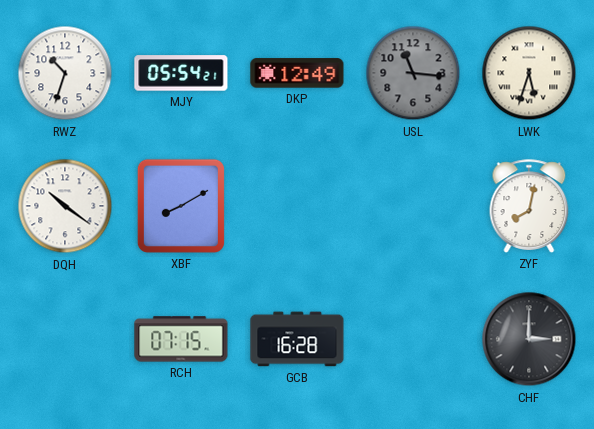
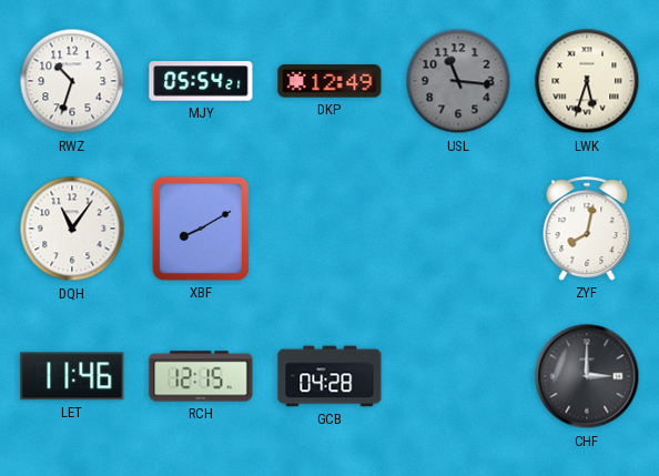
DQH: 10:21 -> 11:06
LET: none -> 11:46
RCH: 07:15 -> 12:15
GCB: 16:28 -> 04:28
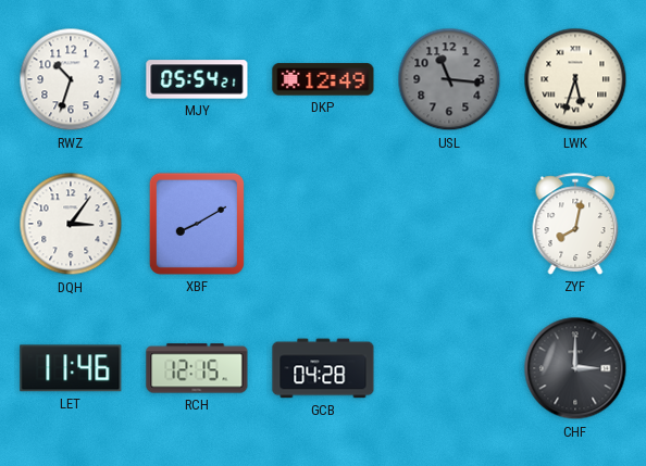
DQH: 11:06 -> 3:06
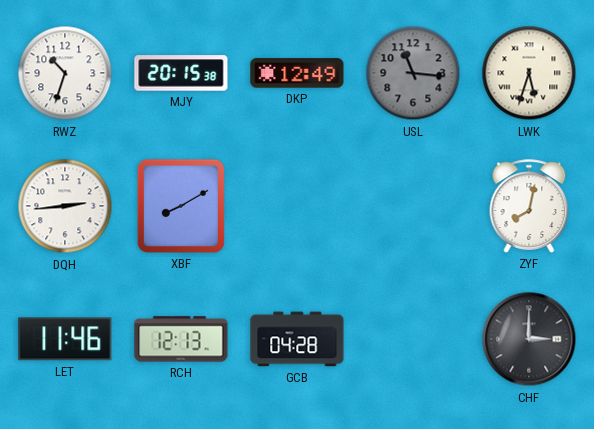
MJY: 05:54 -> 20:15
DQH: 3:06 -> 2:44
RCH: 12:15 -> 12:13
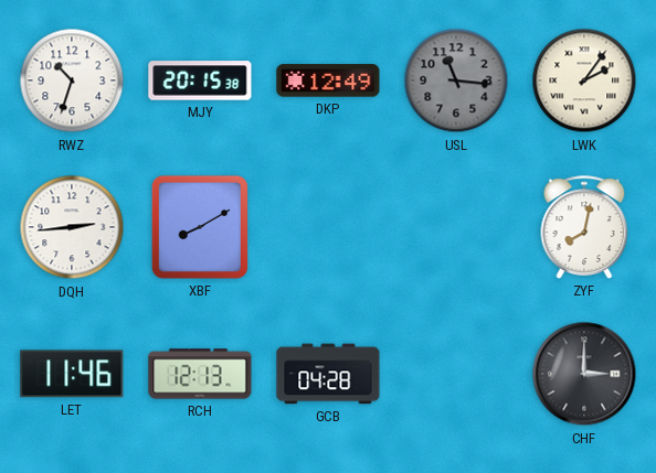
LWK: 5:33 -> 2:06
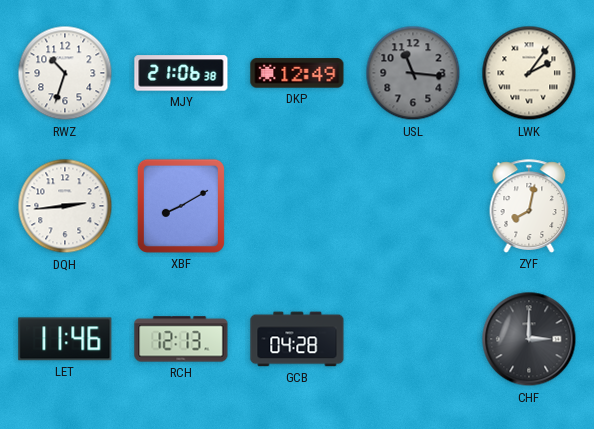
MJY: 20:15 -> 21:06
